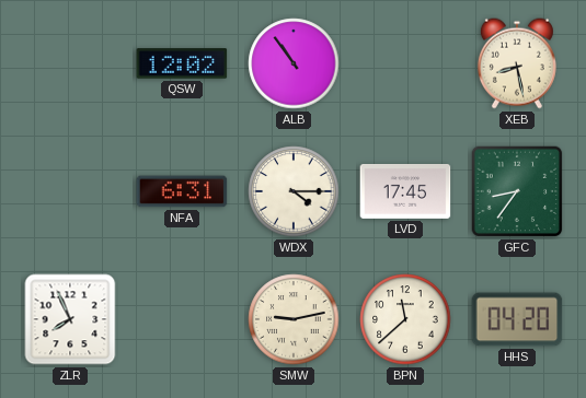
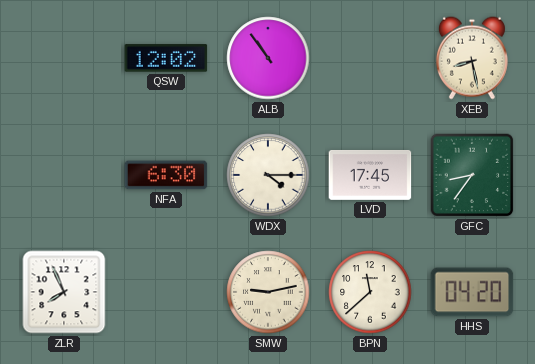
NFA: 6:31 -> 6:30
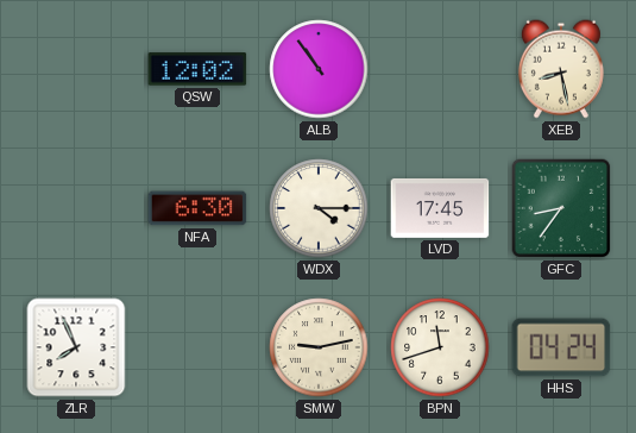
BPN: 11:38 -> 11:42
HHS: 04:20 -> 04:24
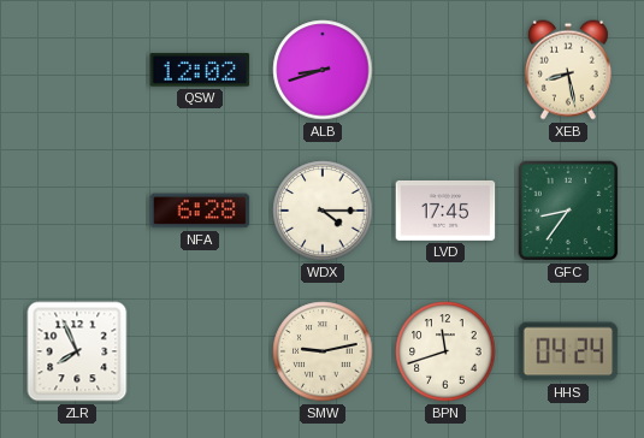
ALB: 10:54 -> 8:42
NFA: 6:30 -> 6:28
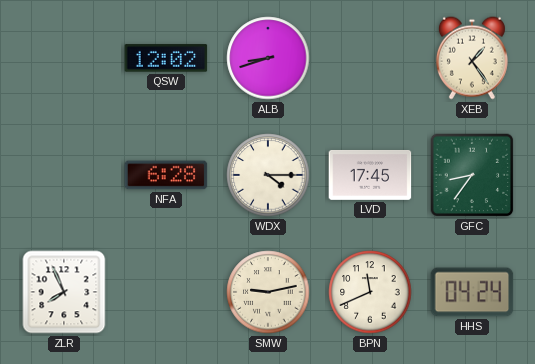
XEB: 8:28 -> 1:24
BPN: 11:42 -> 11:41
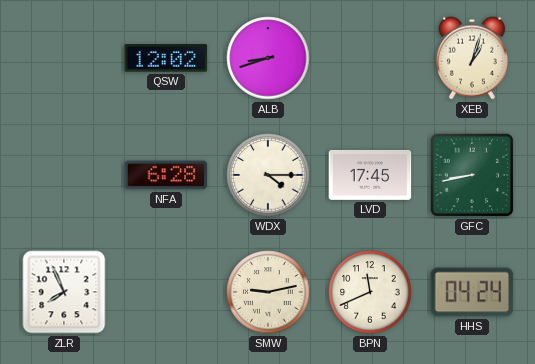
XEB: 1:24 -> 1:03
GFC: 8:36 -> 8:43
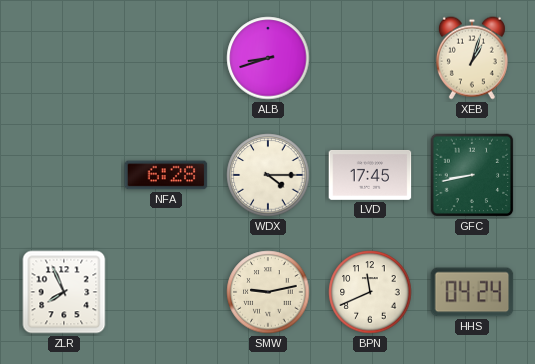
QSW: 12:02 -> none
